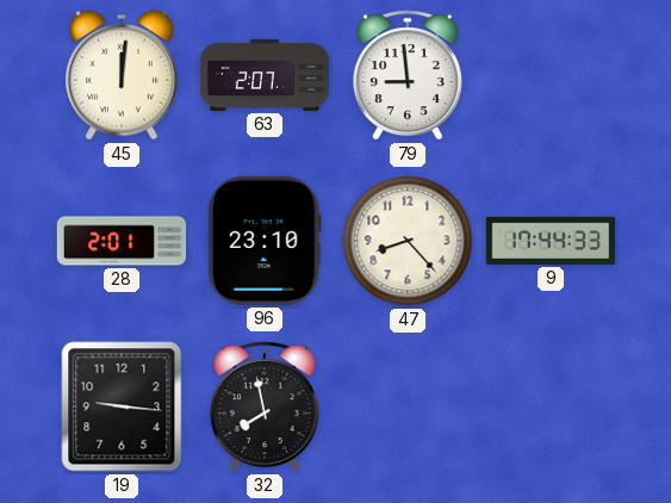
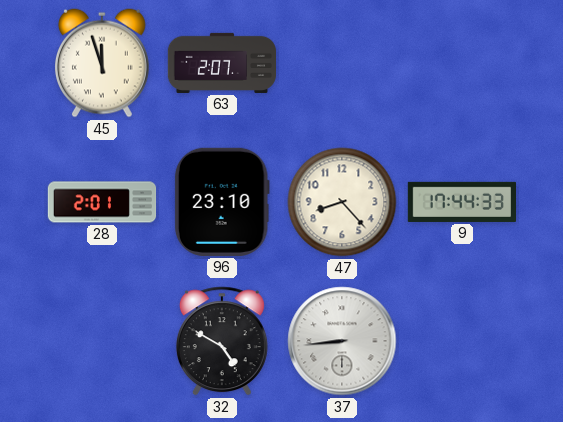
45: 12:01 -> 11:57
79: 8:59 -> none
19: 9:16 -> none
32: 7:58 -> 4:50
37: none -> 8:44
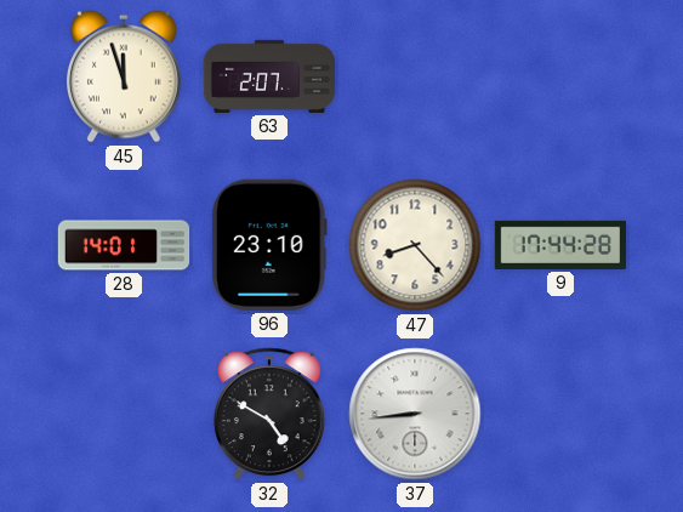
28: 2:01 -> 14:01
9: 17:44:33 -> 17:44:28
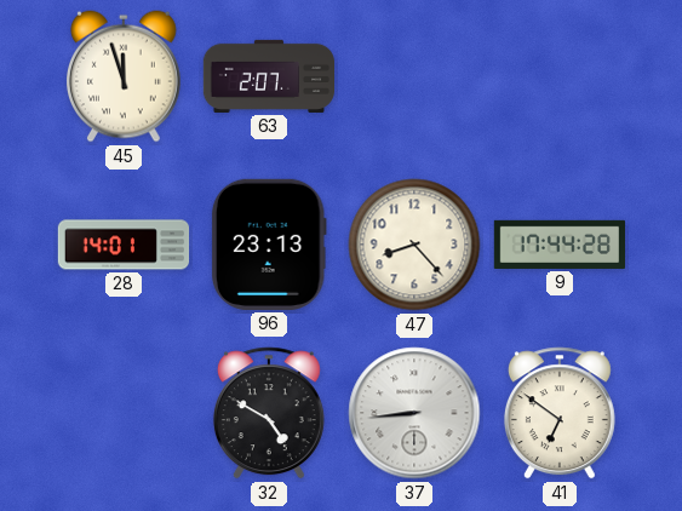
96: 23:10 -> 23:13
41: none -> 6:51
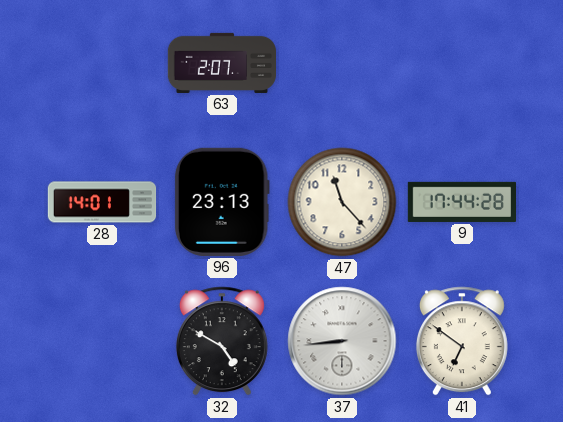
45: 11:57 -> none
47: 8:23 -> 11:23
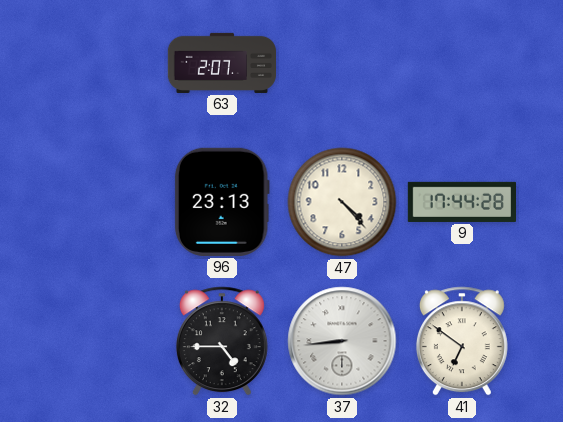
28: 14:01 -> none
47: 11:23 -> 4:23
32: 4:50 -> 4:45
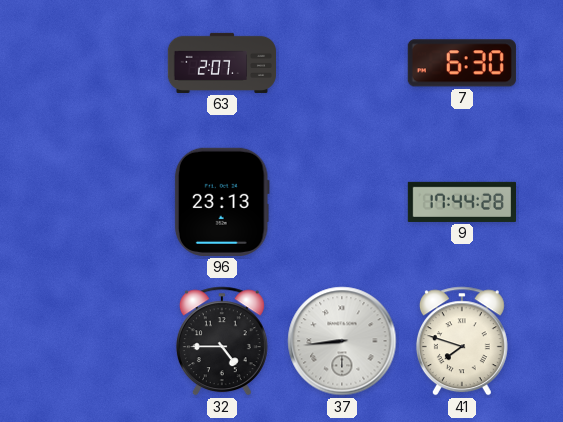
7: none -> 6:30
47: 4:23 -> none
41: 6:51 -> 7:48
